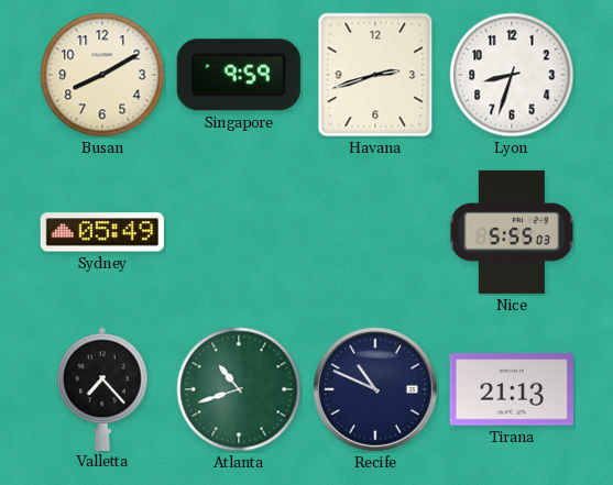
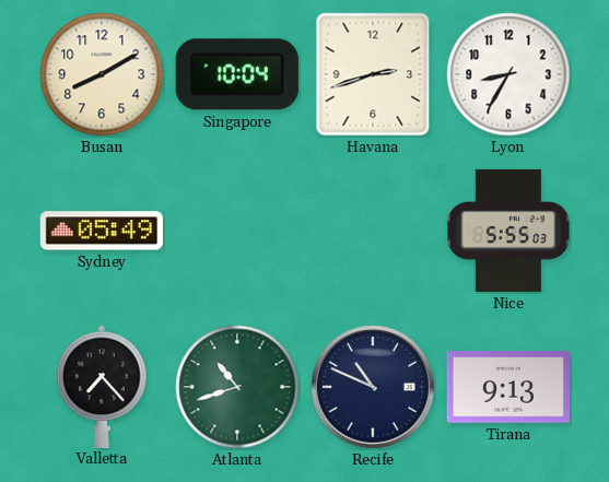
Singapore: 9:59 -> 10:04
Lyon: 8:33 -> 8:35
Tirana: 21:13 -> 9:13
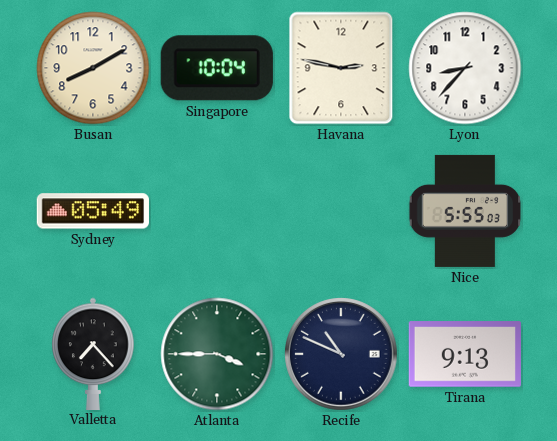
Havana: 2:42 -> 2:47
Lyon: 8:35 -> 8:37
Atlanta: 10:42 -> 3:45
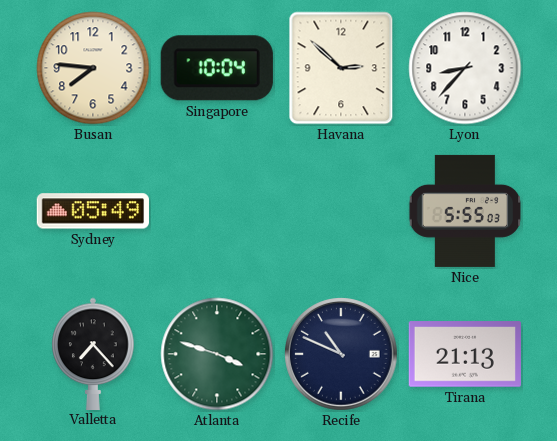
Busan: 8:10 -> 7:46
Havana: 2:47 -> 2:52
Atlanta: 3:45 -> 3:48
Tirana: 9:13 -> 21:13
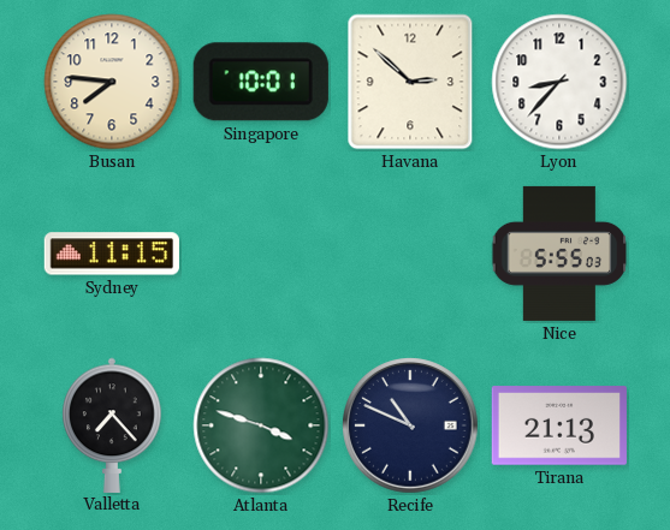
Singapore: 10:04 -> 10:01
Sydney: 05:49 -> 11:15
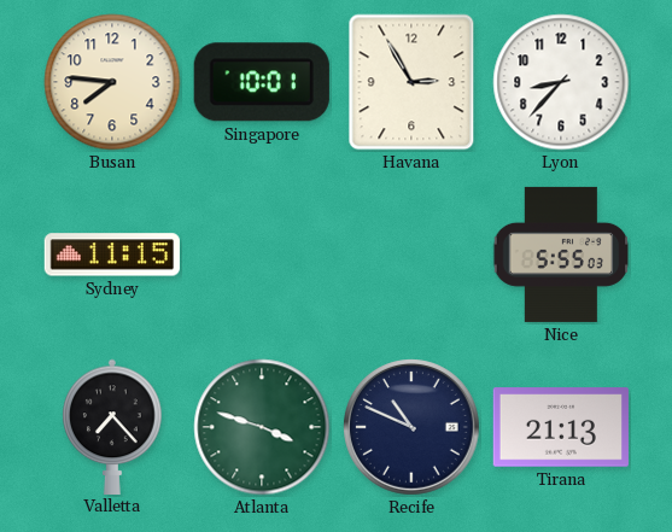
Havana: 2:52 -> 2:55
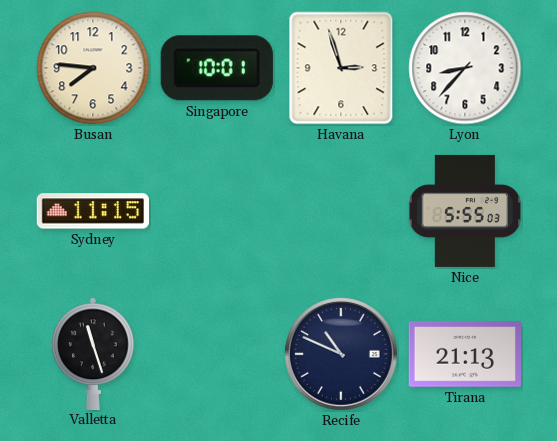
Havana: 2:55 -> 2:57
Valletta: 7:23 -> 11:27
Atlanta: 3:48 -> none
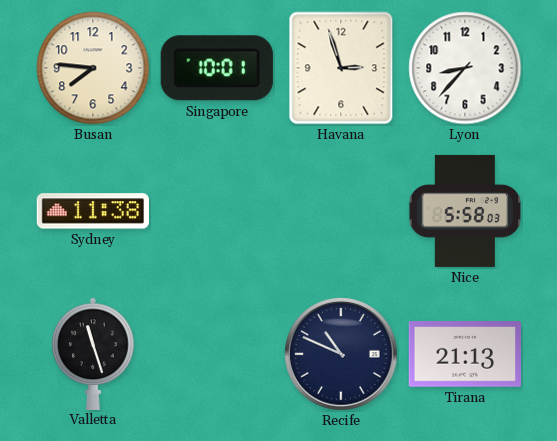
Sydney: 11:15 -> 11:38
Nice: 5:55 -> 5:58
